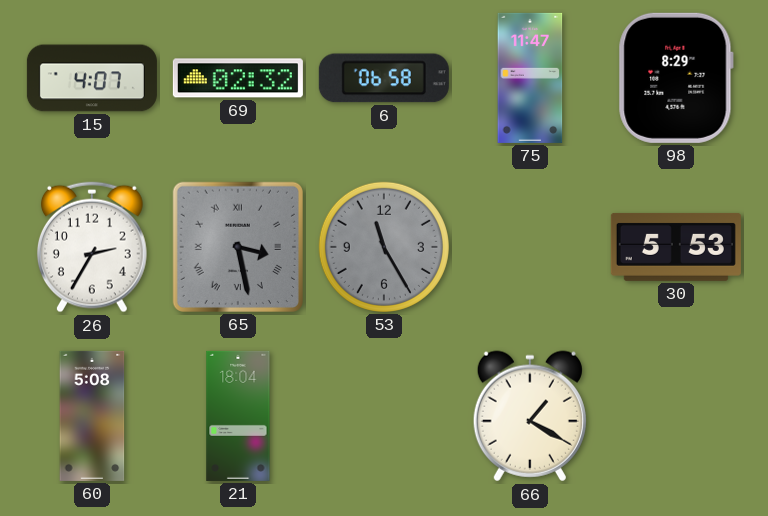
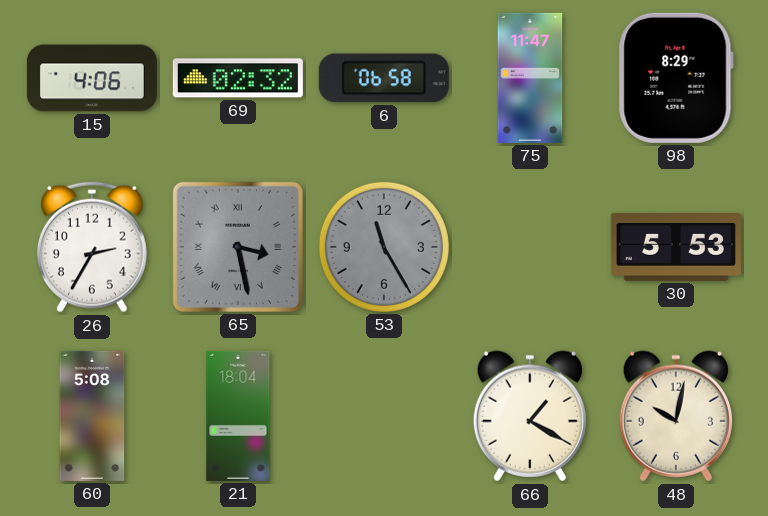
15: 4:07 -> 4:06
48: none -> 10:02
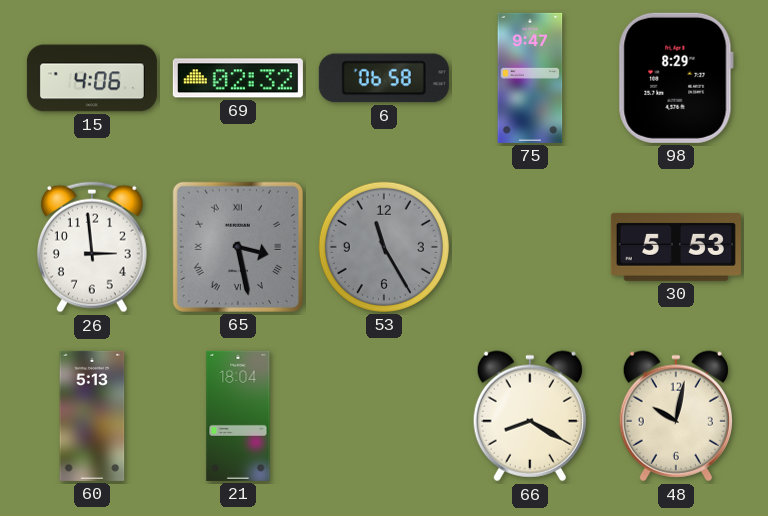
75: 11:47 -> 9:47
26: 2:35 -> 2:59
60: 5:08 -> 5:13
66: 1:20 -> 8:20
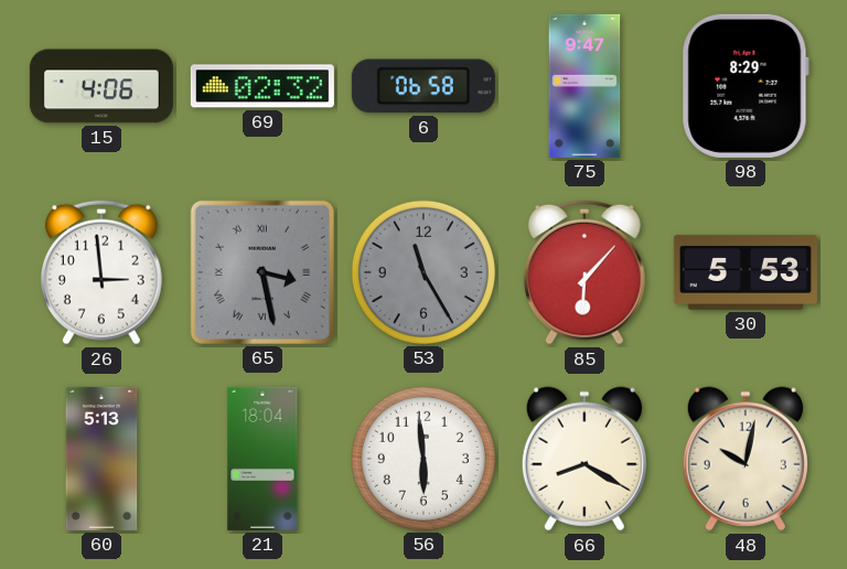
85: none -> 6:07
56: none -> 5:59
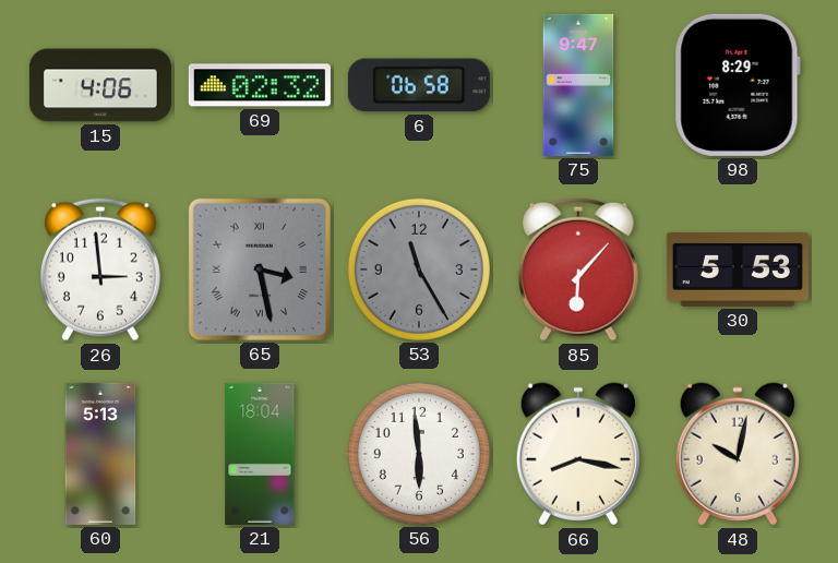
66: 8:20 -> 8:17
